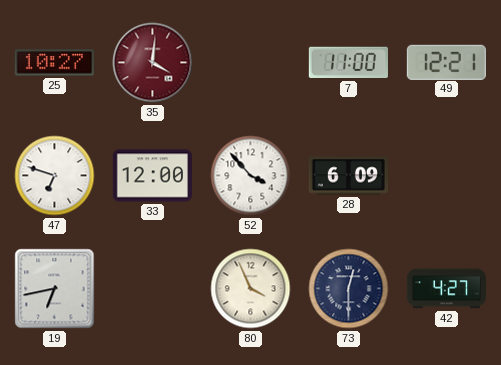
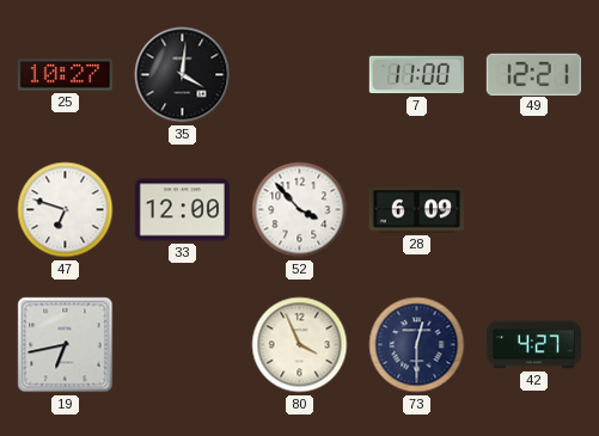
35 dial: burgundy -> black
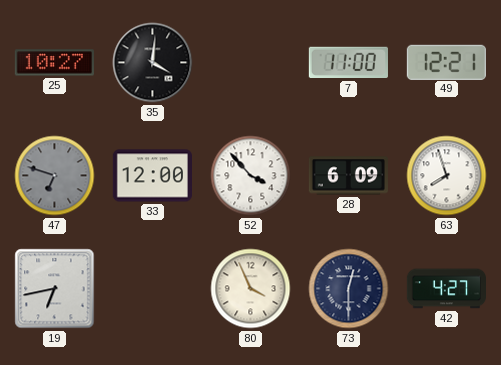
47 dial: white -> grey
63: none -> 7:57
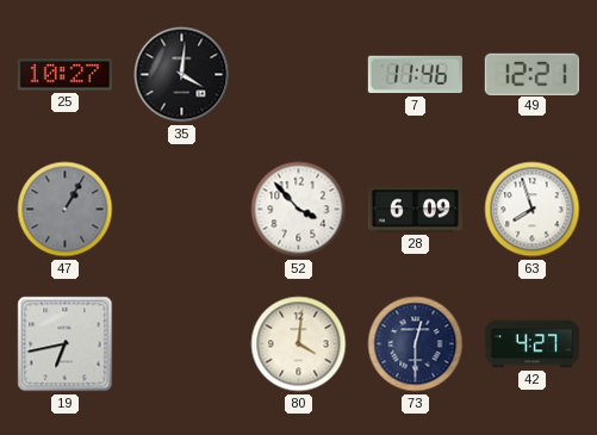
7: 11:00 -> 11:46
47: 6:48 -> 1:05
33: 12:00 -> none
80: 3:56 -> 4:01
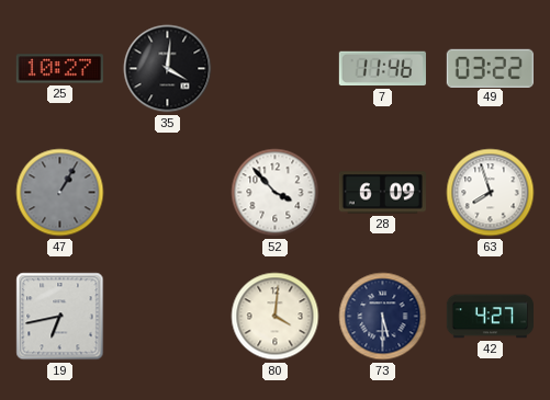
49: 12:21 -> 03:22
73: 12:30 -> 5:30
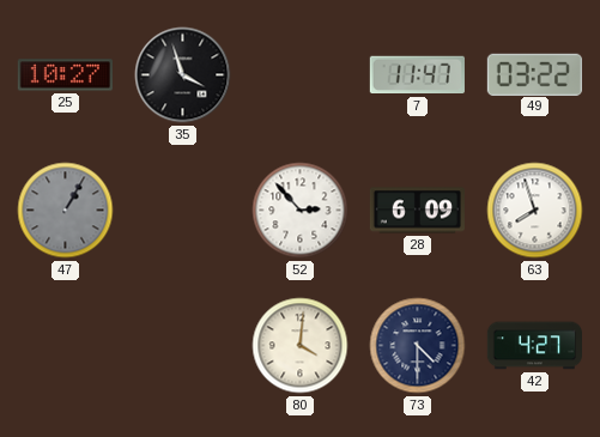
35: 4:01 -> 3:57
7: 11:46 -> 11:47
52: 3:53 -> 2:53
19: 6:43 -> none
73: 5:30 -> 4:30
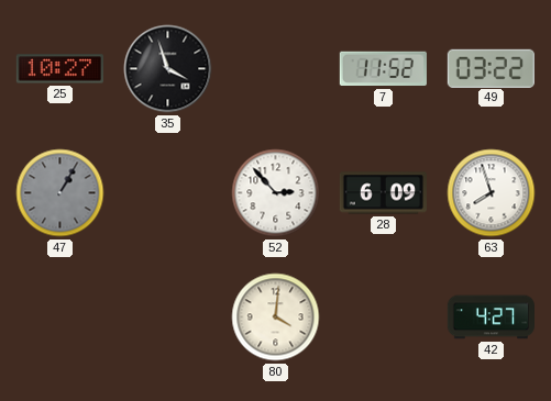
7: 11:47 -> 11:52
73: 4:30 -> none
